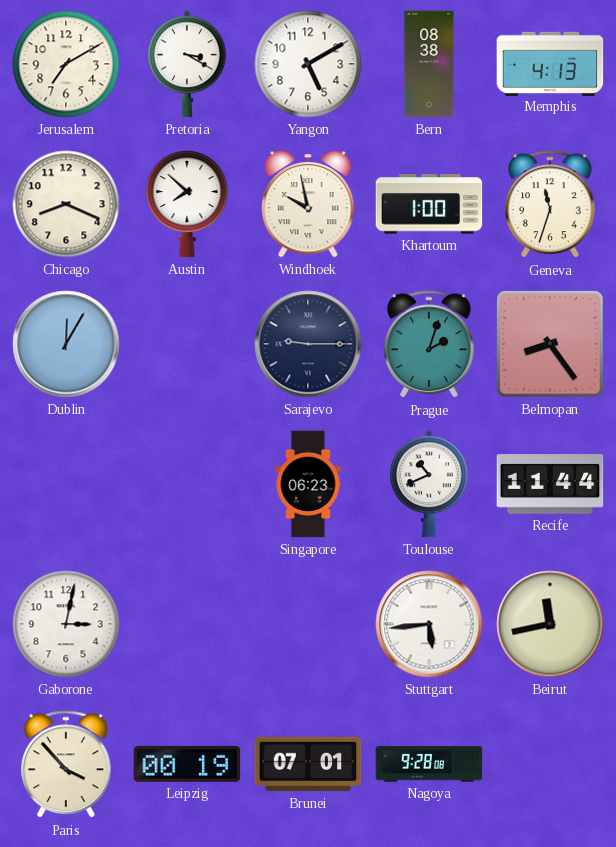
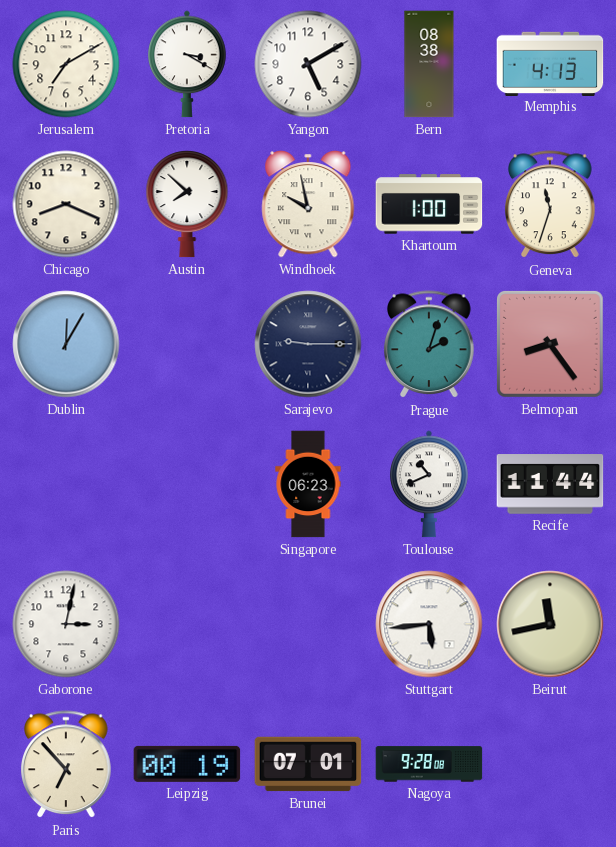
Paris: 3:53 -> 6:53
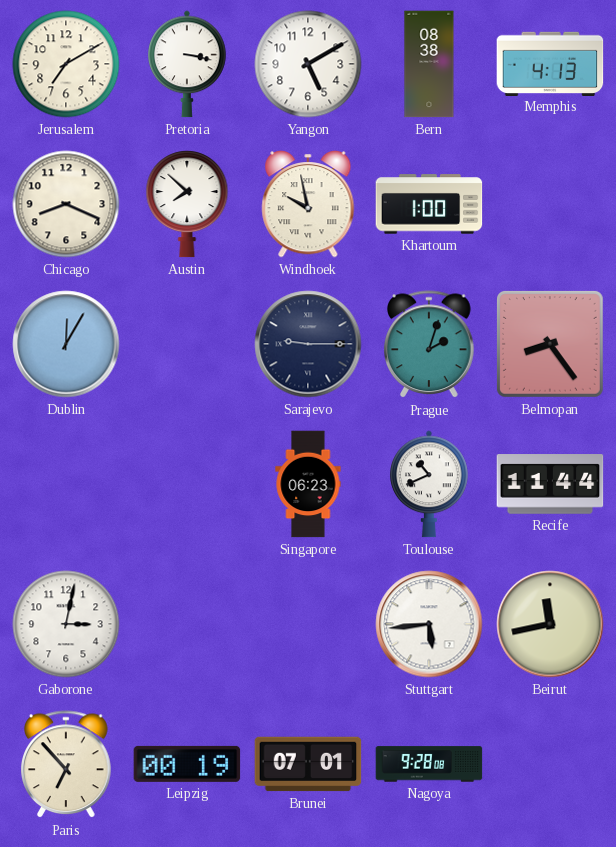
Pretoria: 3:20 -> 3:17
Geneva: 11:33 -> none
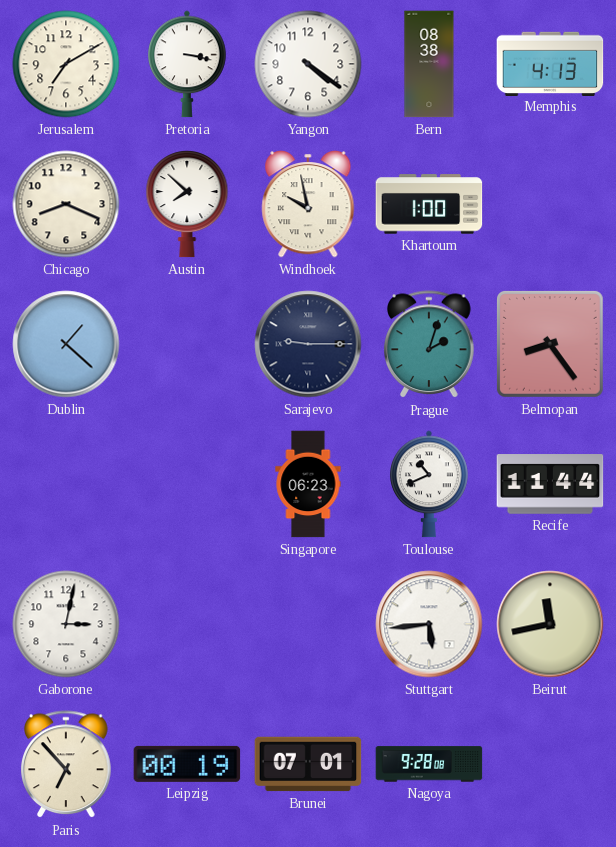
Yangon: 5:10 -> 4:21
Dublin: 12:05 -> 1:22
